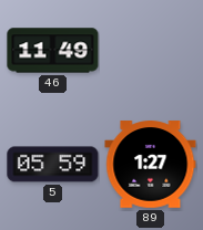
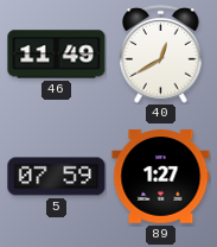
40: none -> 12:40
5: 05:59 -> 07:59
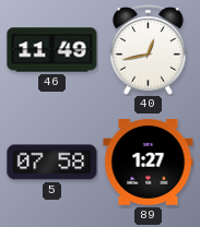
40: 12:40 -> 12:43
5: 07:59 -> 07:58
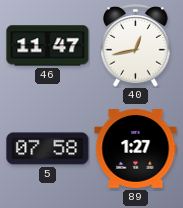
46: 11:49 -> 11:47
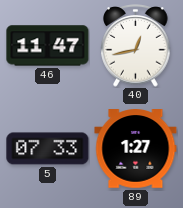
5: 07:58 -> 07:33
